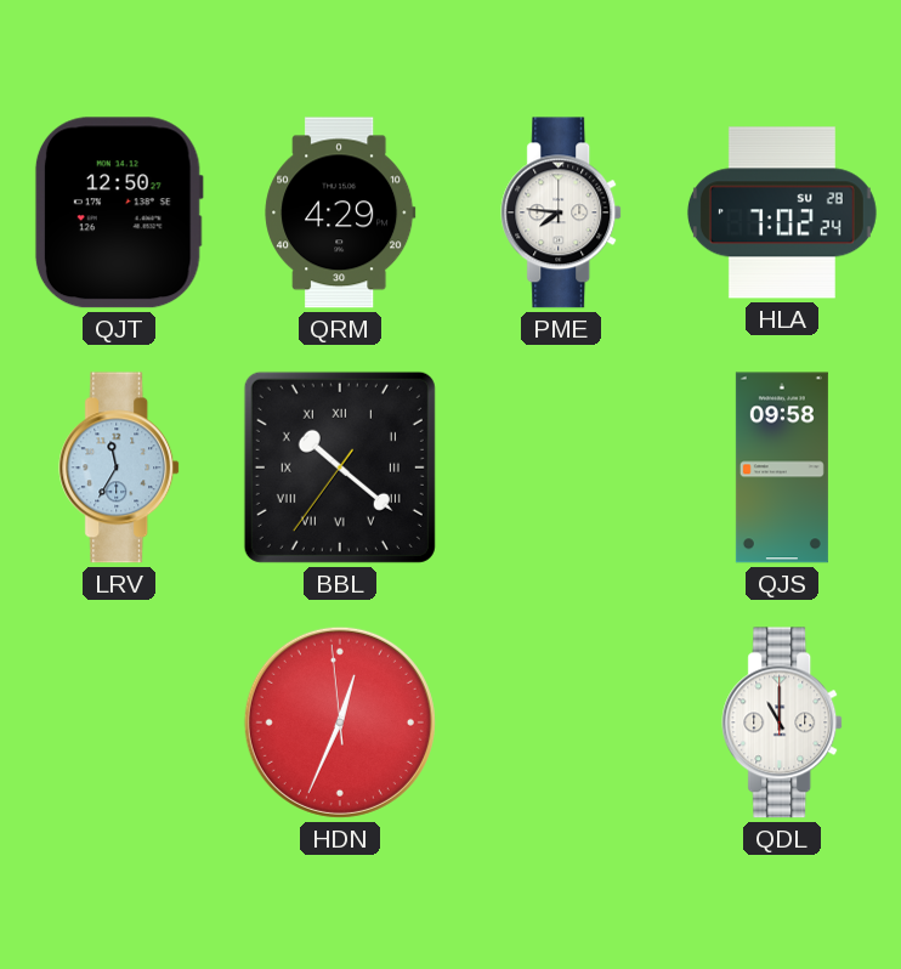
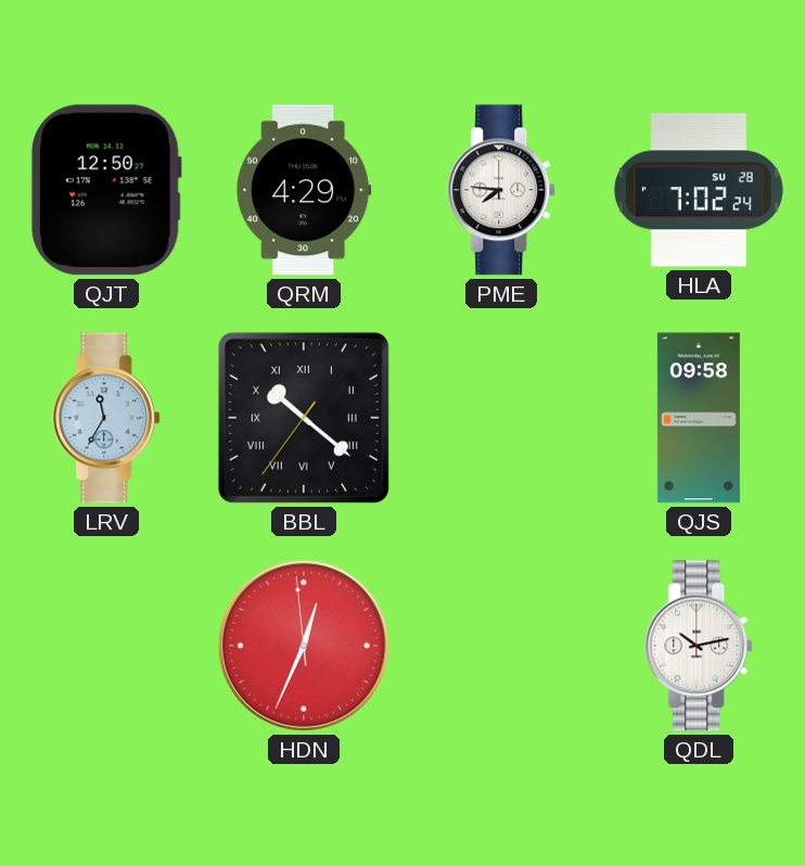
QDL: 11:00 -> 10:13
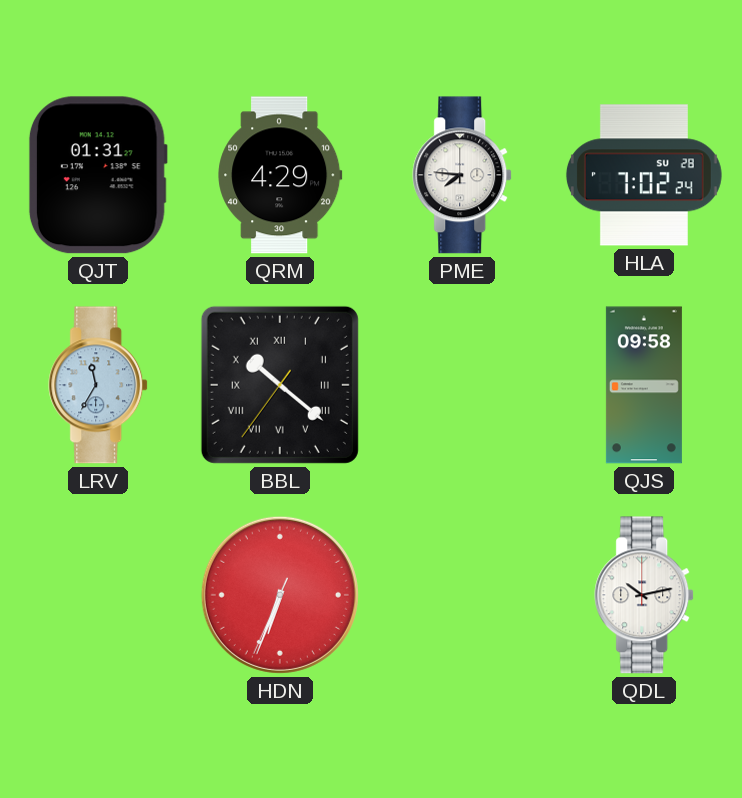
QJT: 12:50 -> 01:31
HDN: 12:33 -> 6:33
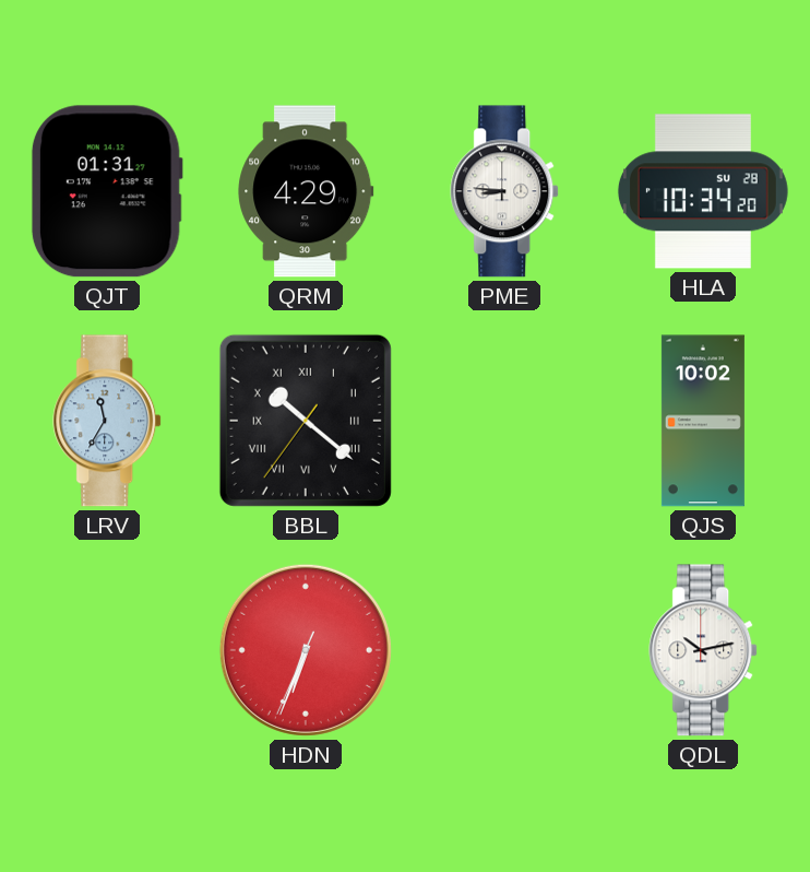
PME: 7:46 -> 8:46
HLA: 7:02 -> 10:34
QJS: 09:58 -> 10:02
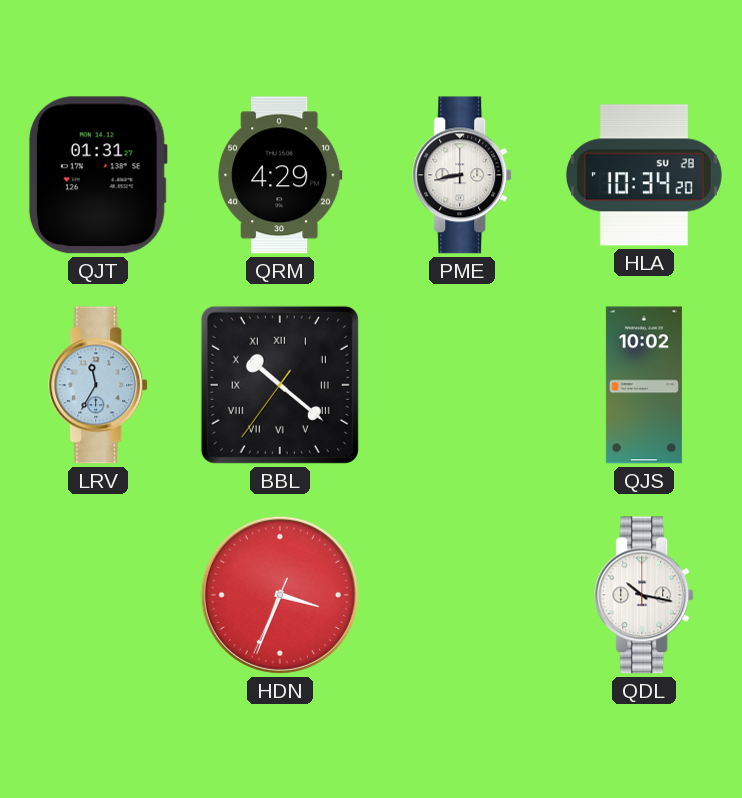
PME: 8:46 -> 8:43
HDN: 6:33 -> 3:33
QDL: 10:13 -> 10:17
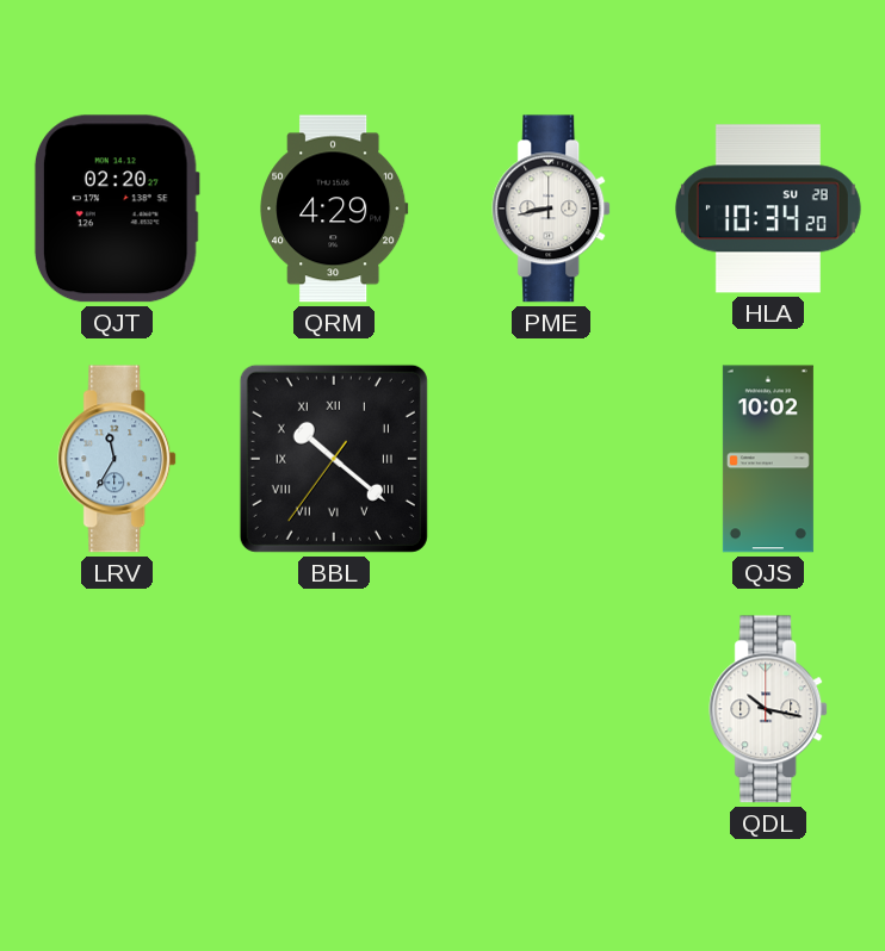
QJT: 01:31 -> 02:20
HDN: 3:33 -> none
